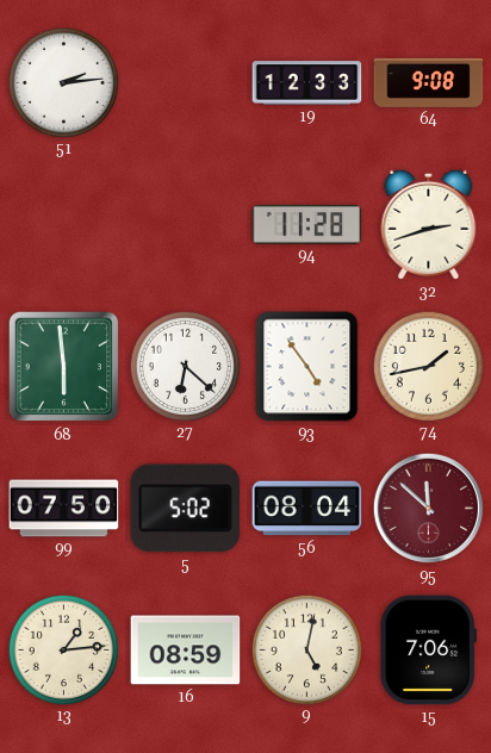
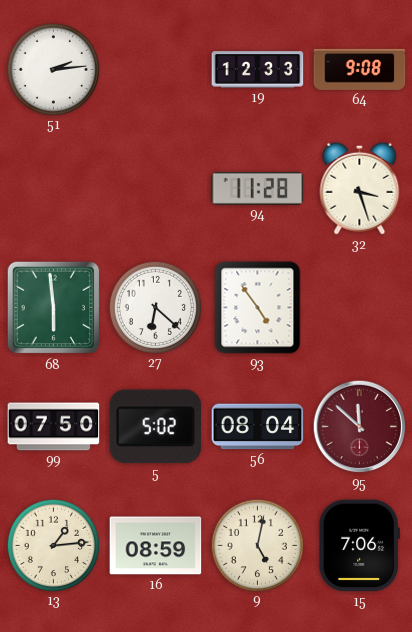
32: 2:42 -> 3:27
74: 1:43 -> none
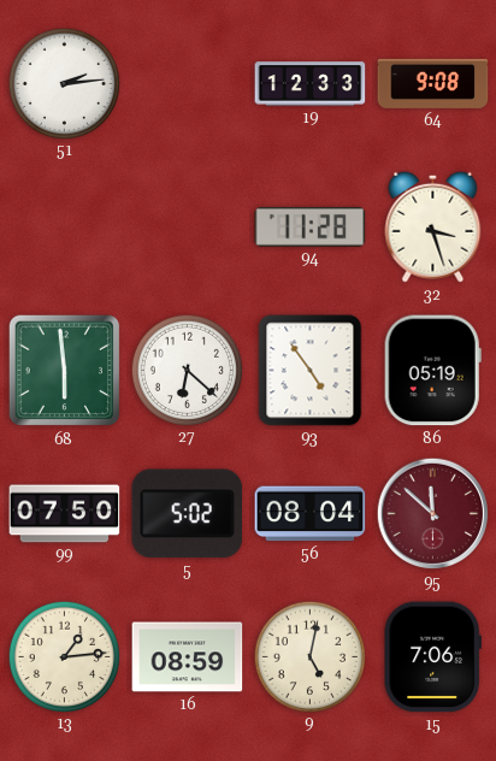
86: none -> 05:19
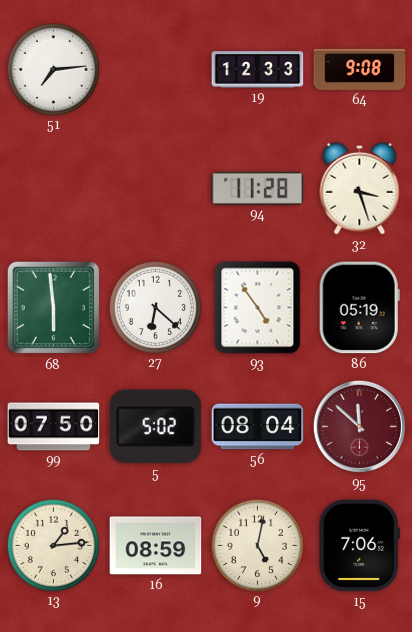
51: 2:14 -> 7:14
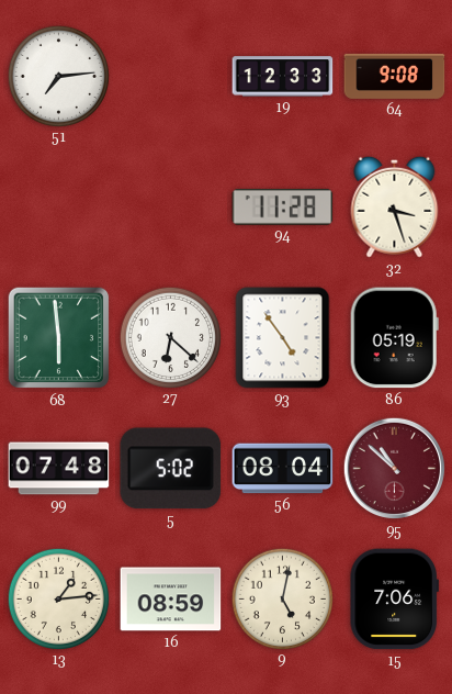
99: 07:50 -> 07:48
95: 11:52 -> 10:52
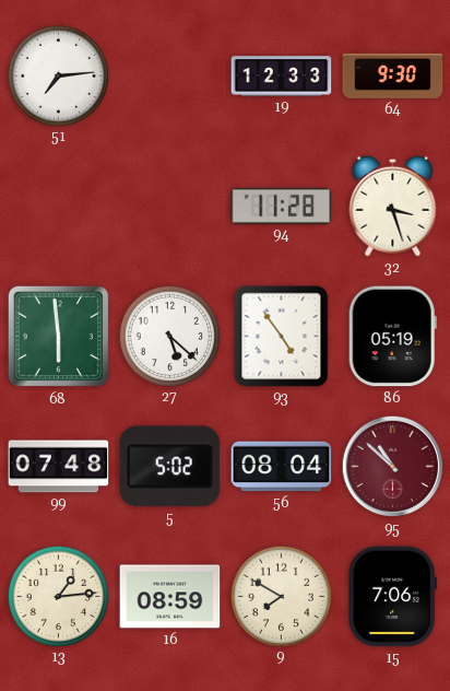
64: 9:08 -> 9:30
27: 6:22 -> 5:22
9: 5:02 -> 7:50
